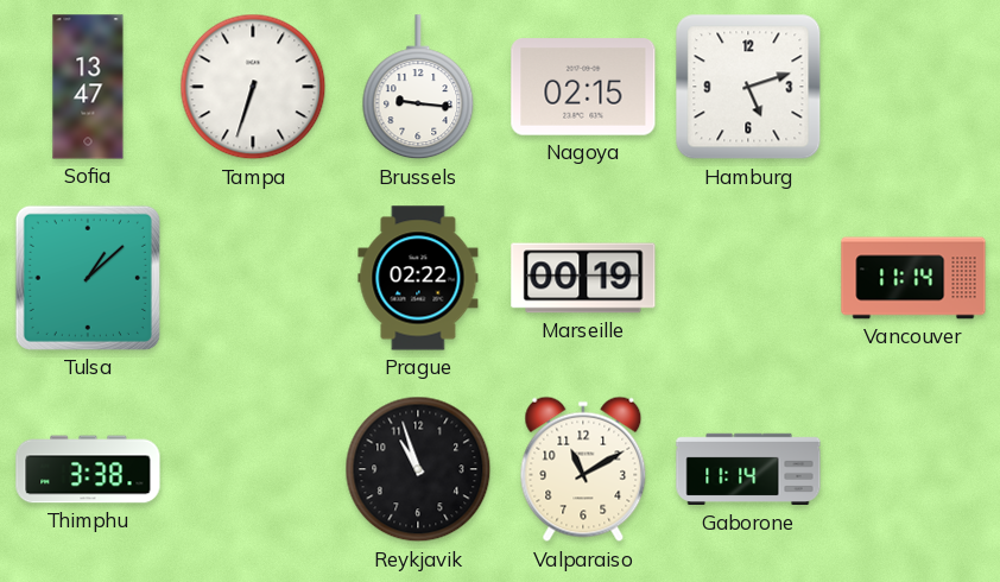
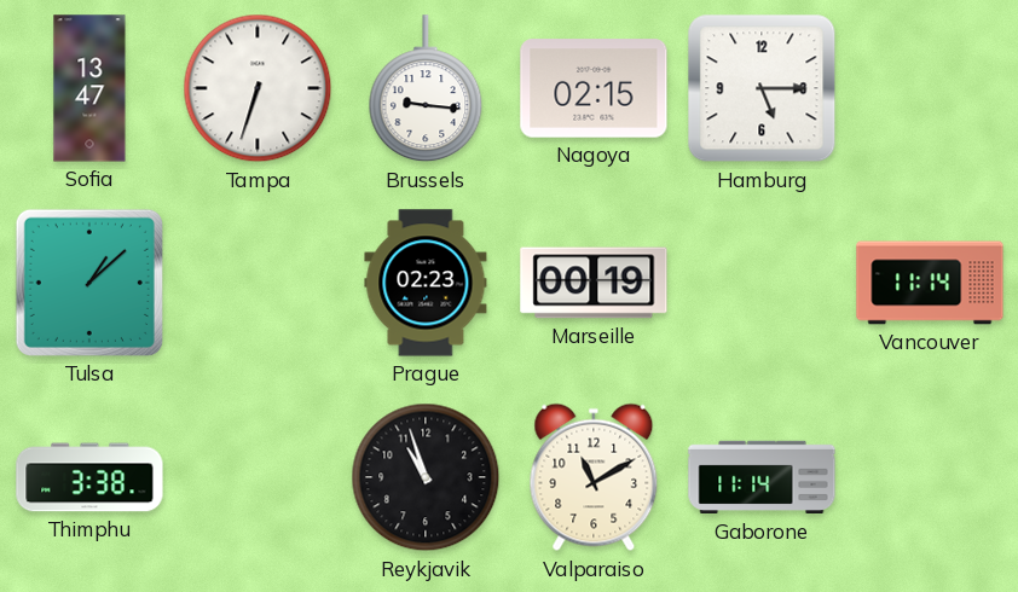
Hamburg: 5:12 -> 5:15
Prague: 02:22 -> 02:23
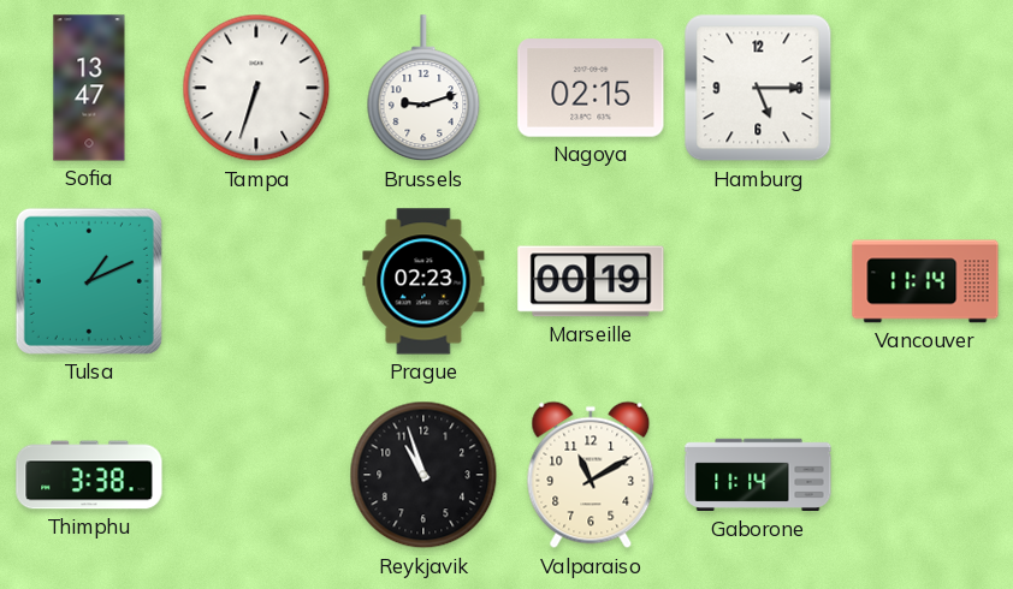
Brussels: 9:16 -> 9:12
Tulsa: 1:08 -> 1:11
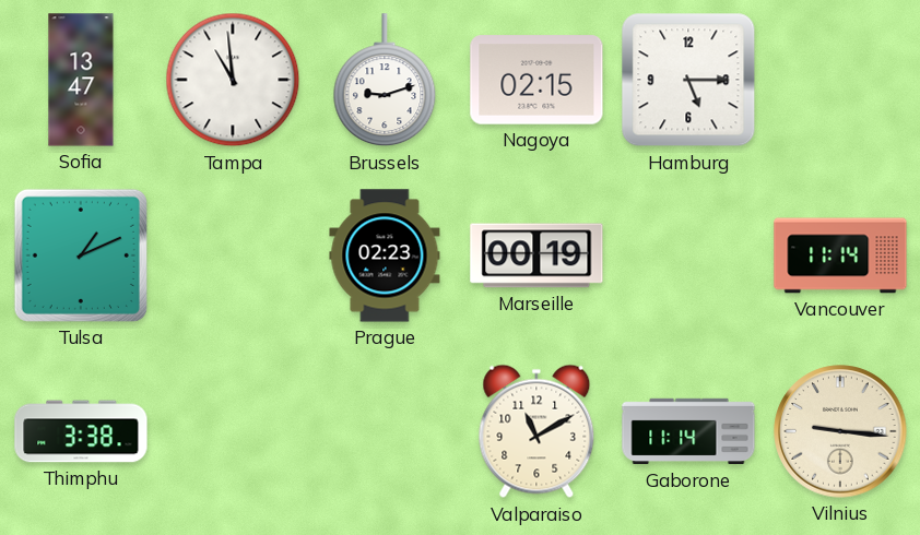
Tampa: 6:33 -> 10:59
Reykjavik: 10:57 -> none
Vilnius: none -> 9:16
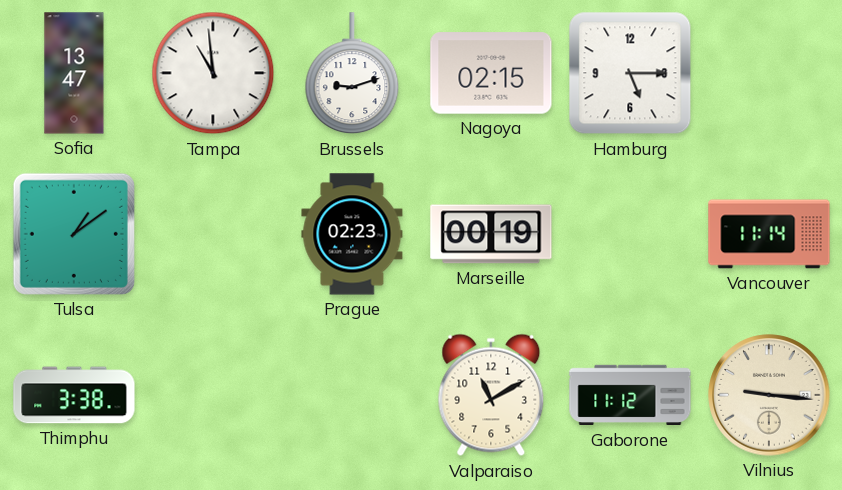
Tulsa: 1:11 -> 1:09
Gaborone: 11:14 -> 11:12
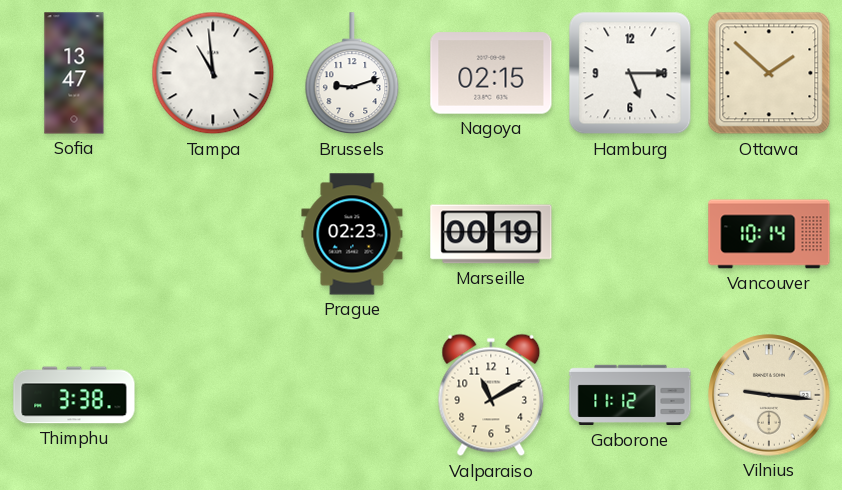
Ottawa: none -> 1:52
Tulsa: 1:09 -> none
Vancouver: 11:14 -> 10:14
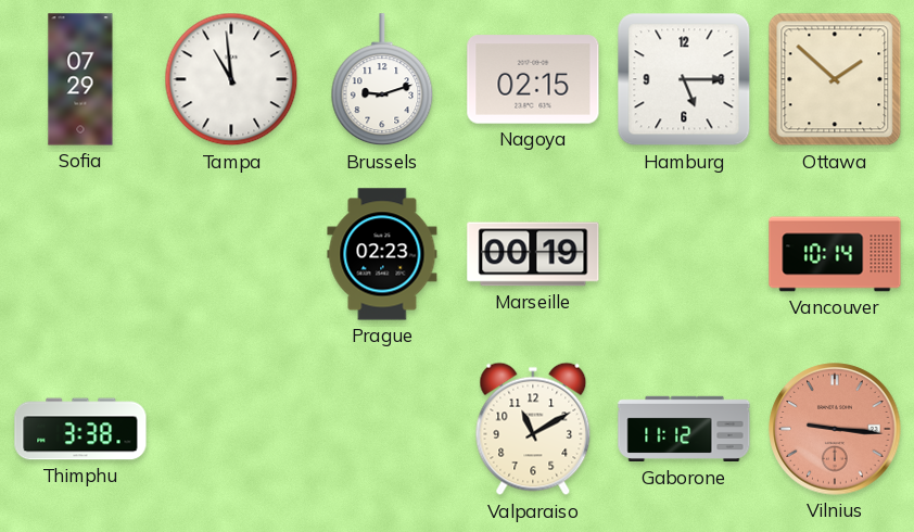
Sofia: 13:47 -> 07:29
Vilnius dial: cream -> salmon
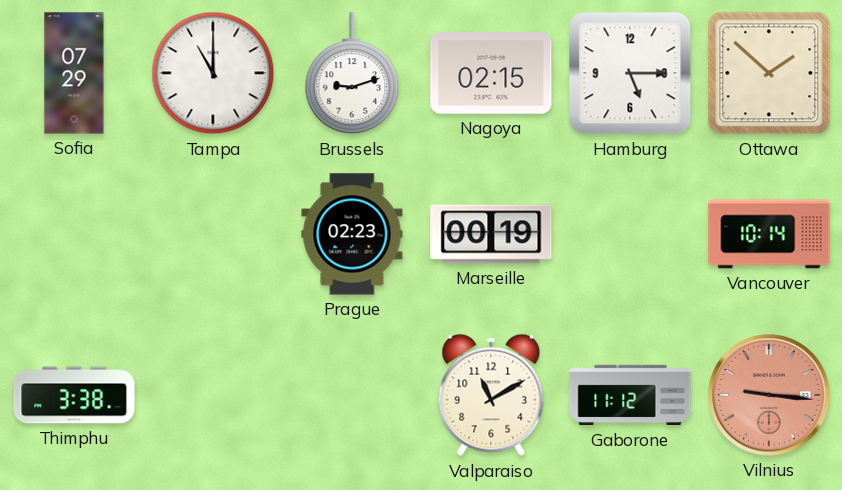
Tampa: 10:59 -> 11:00
